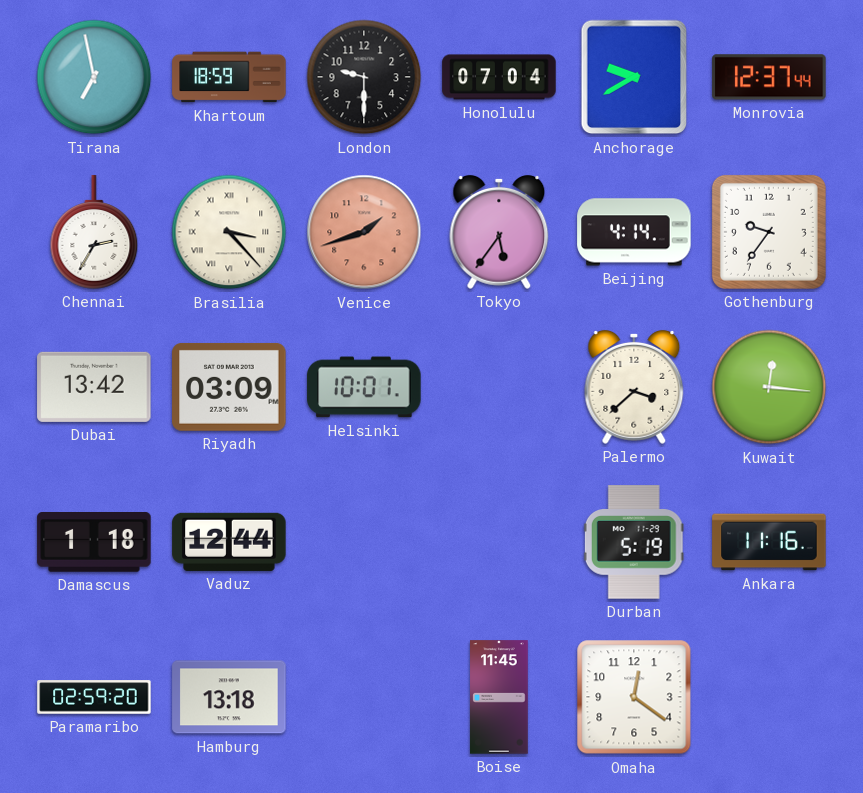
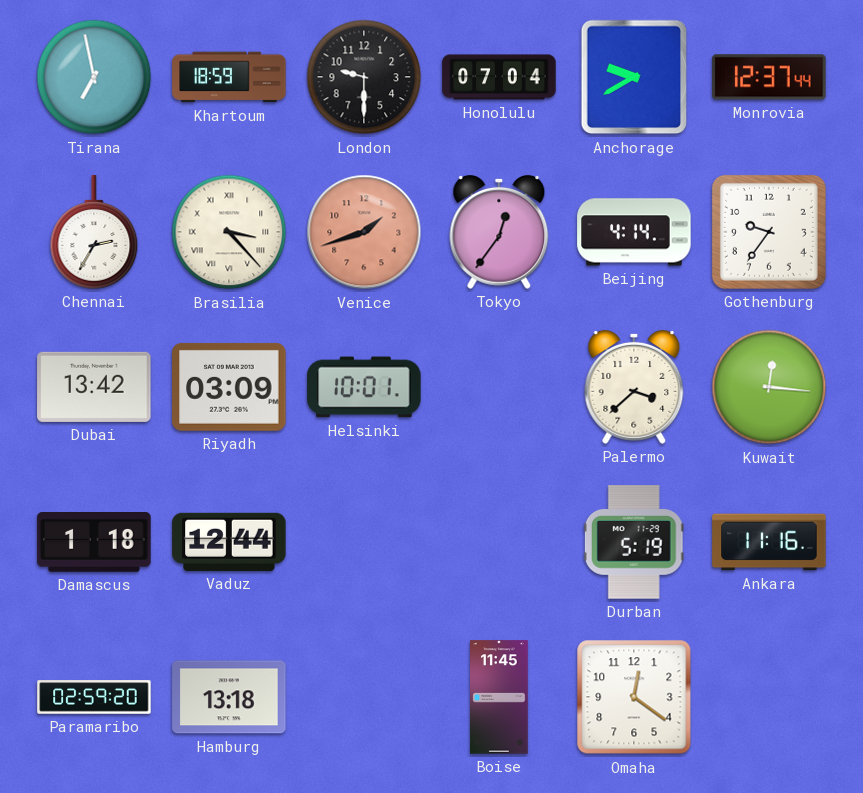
Tokyo: 5:36 -> 12:36
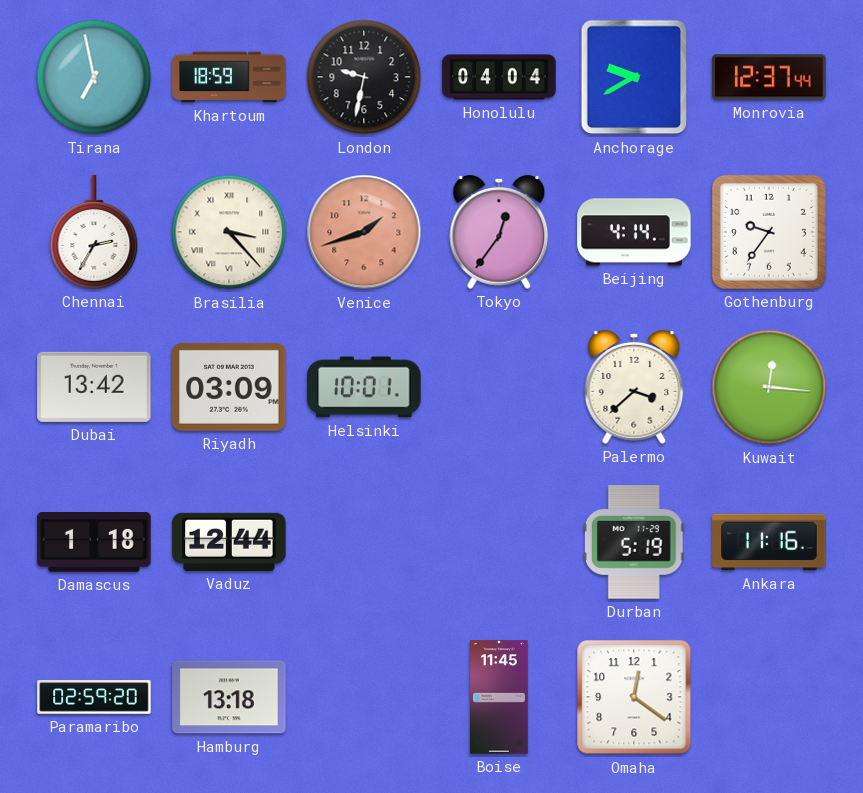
London: 9:30 -> 9:32
Honolulu: 07:04 -> 04:04
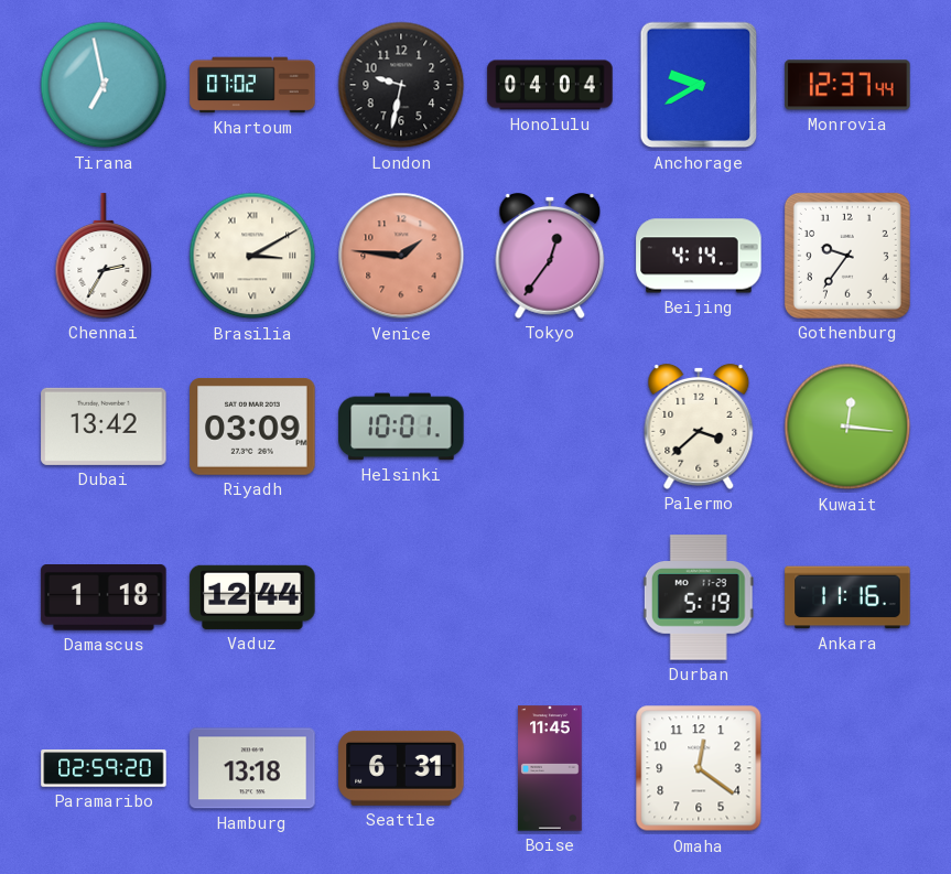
Khartoum: 18:59 -> 07:02
Brasilia: 3:23 -> 3:10
Venice: 1:42 -> 1:46
Seattle: none -> 6:31
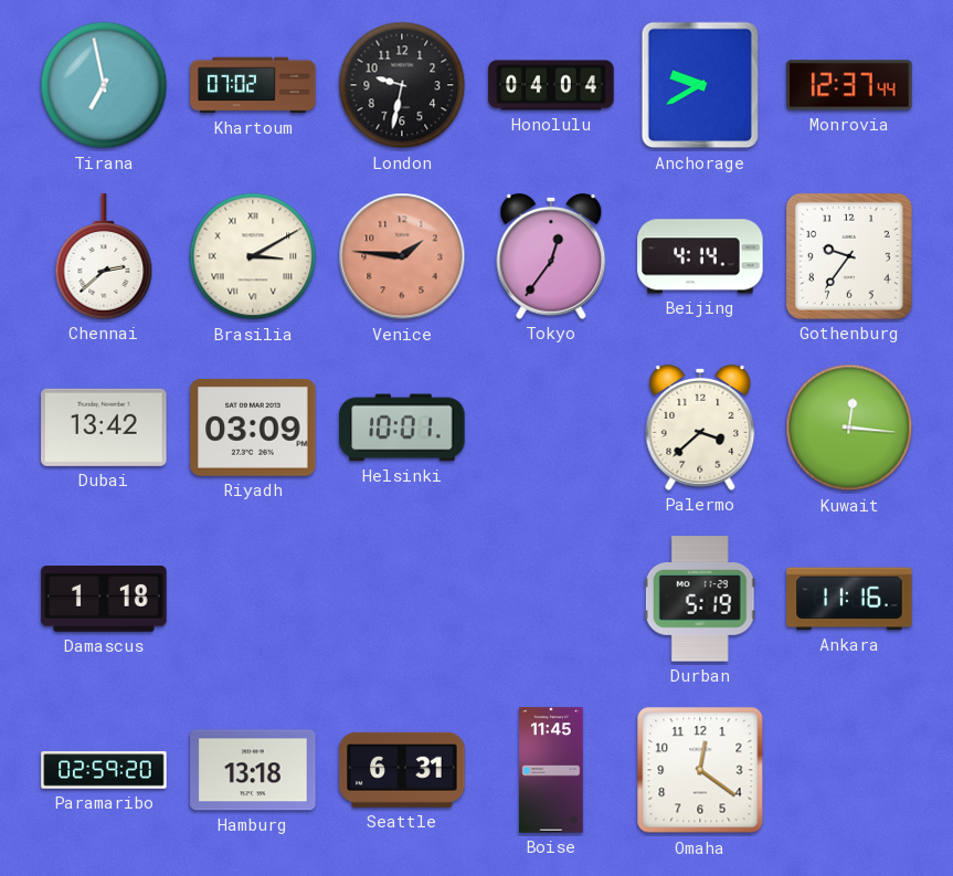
Chennai: 2:35 -> 2:38
Vaduz: 12:44 -> none
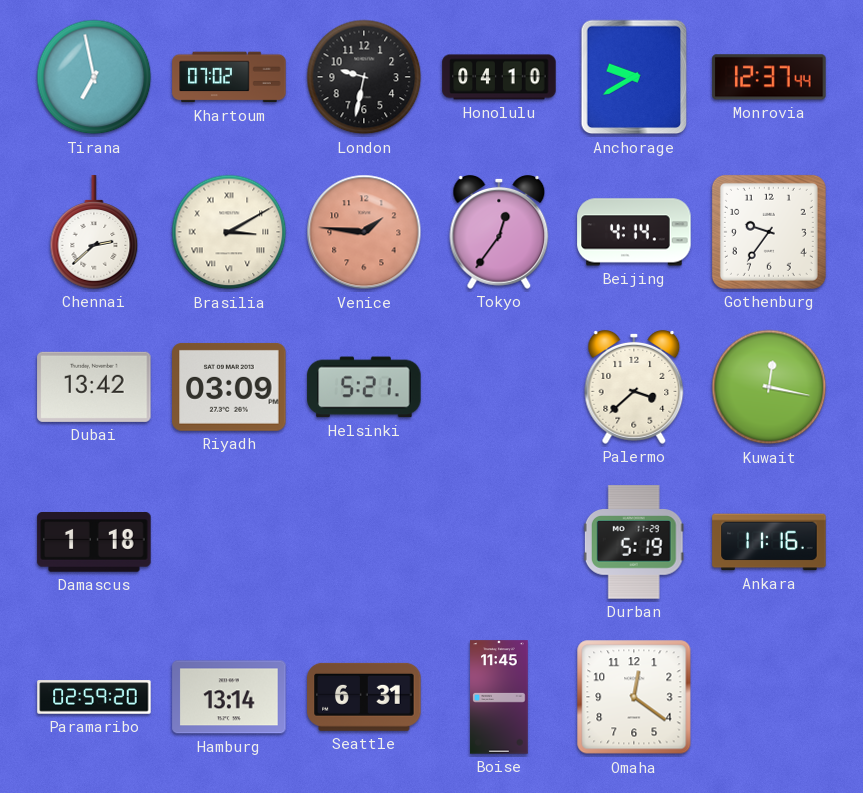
Honolulu: 04:04 -> 04:10
Helsinki: 10:01 -> 5:21
Kuwait: 12:16 -> 12:17
Hamburg: 13:18 -> 13:14
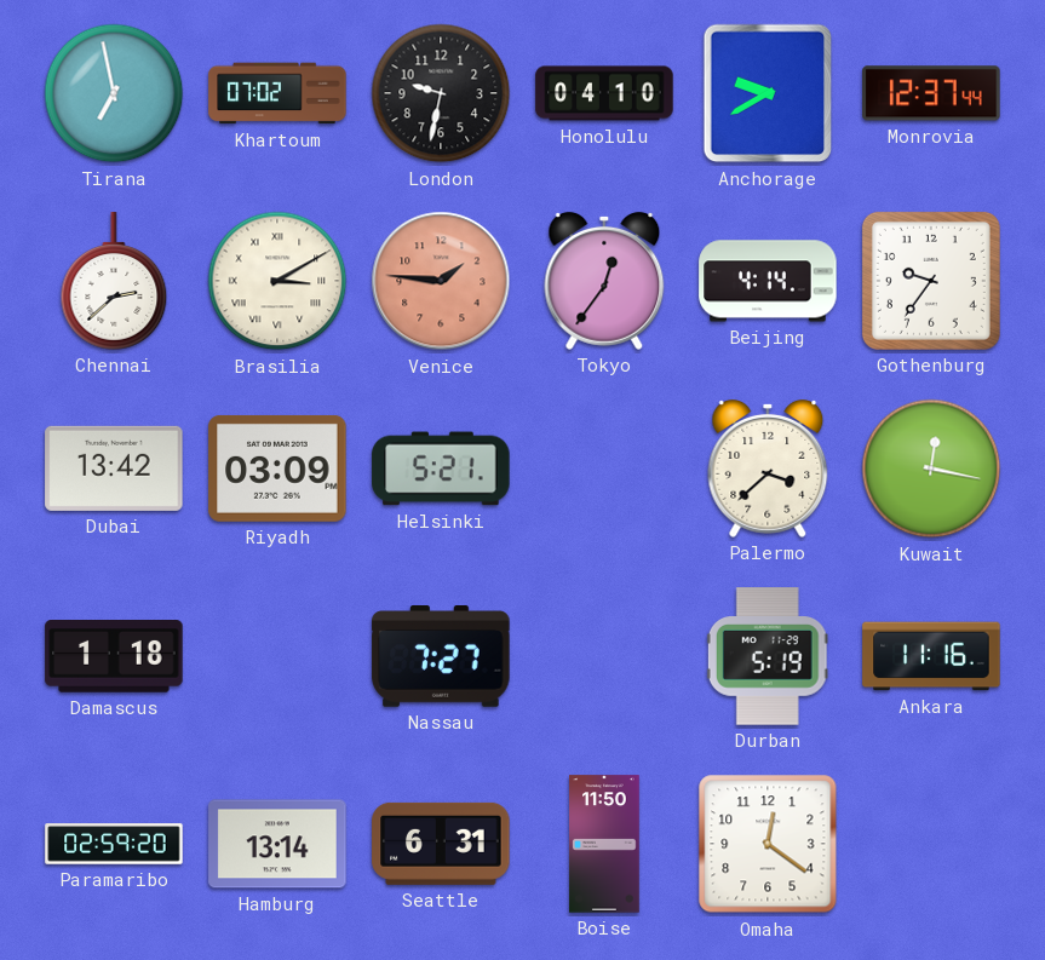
Nassau: none -> 7:27
Boise: 11:45 -> 11:50
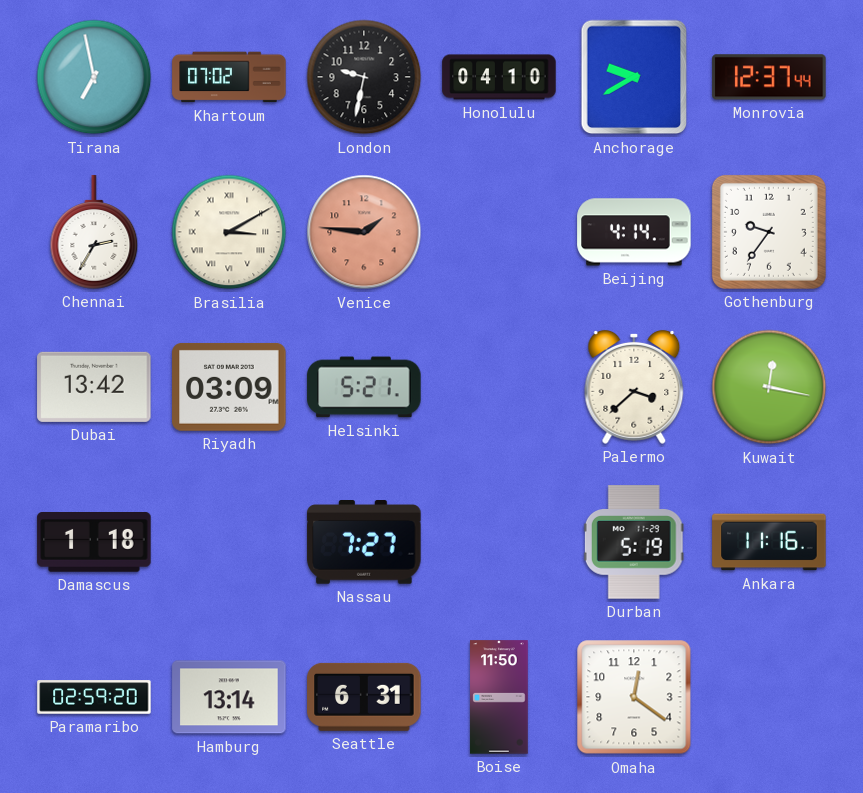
Chennai: 2:38 -> 2:35
Tokyo: 12:36 -> none
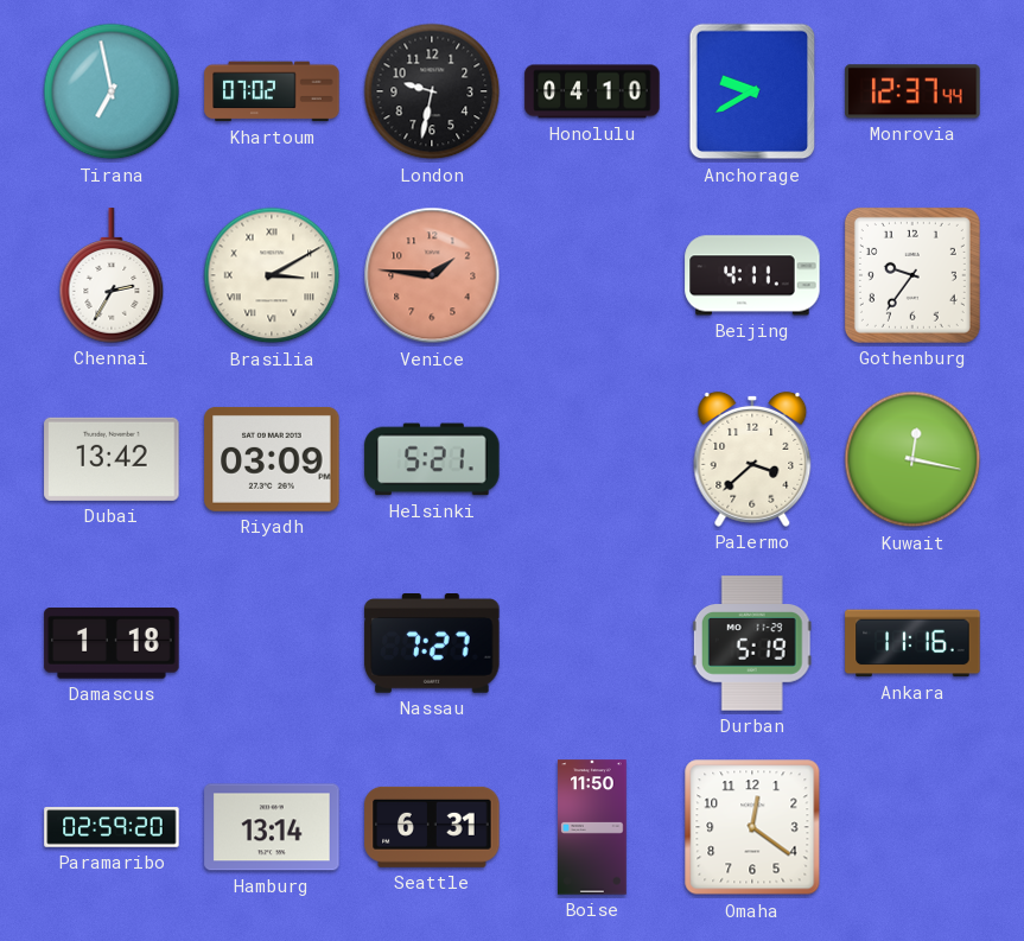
Beijing: 4:14 -> 4:11
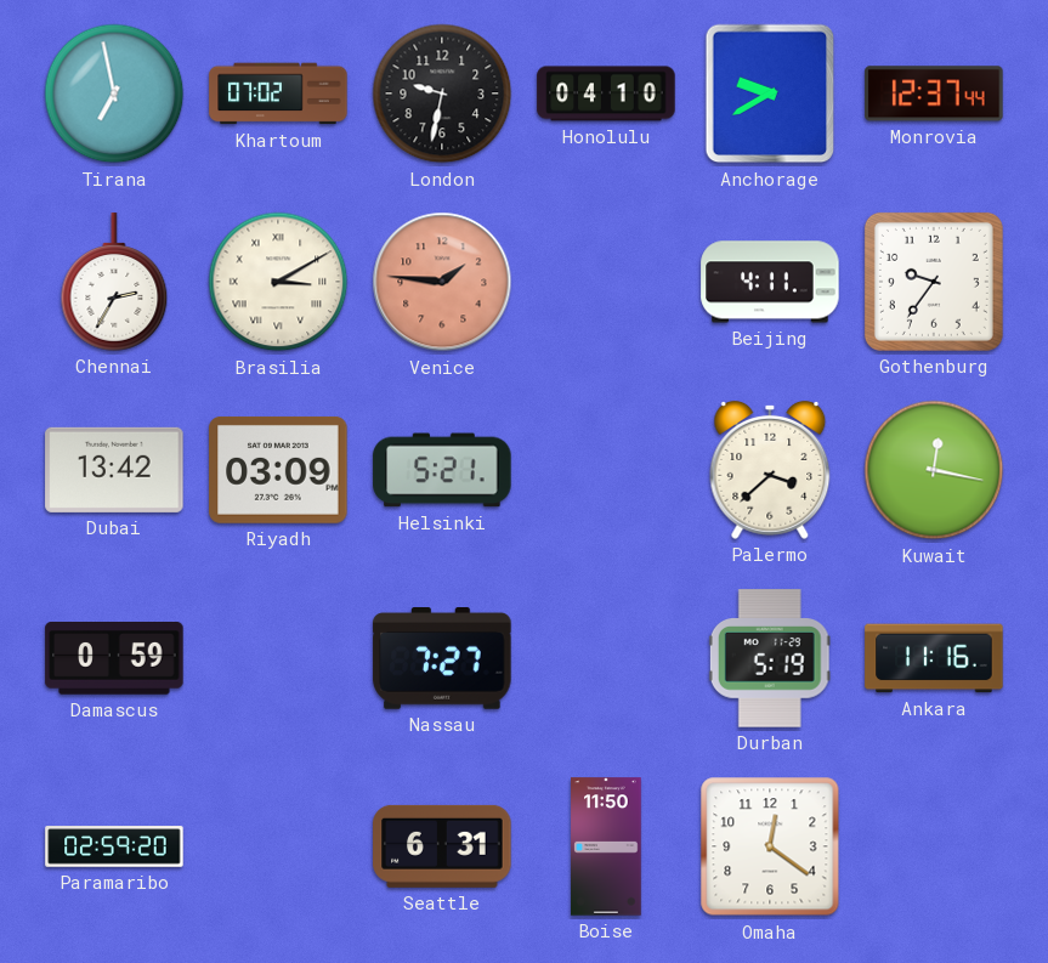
Damascus: 1:18 -> 0:59
Hamburg: 13:14 -> none
